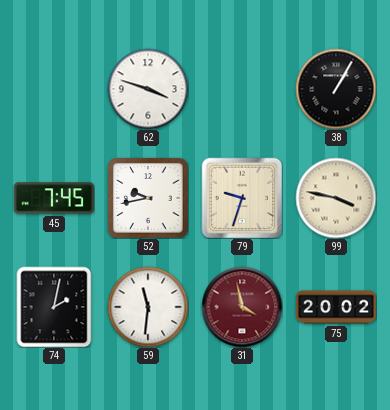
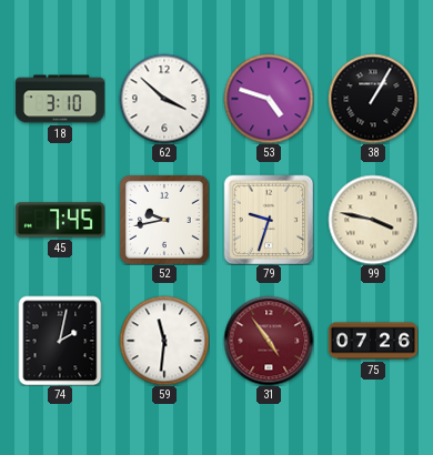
18: none -> 3:10
62: 3:48 -> 3:52
53: none -> 4:48
31: 3:58 -> 4:54
75: 20:02 -> 07:26
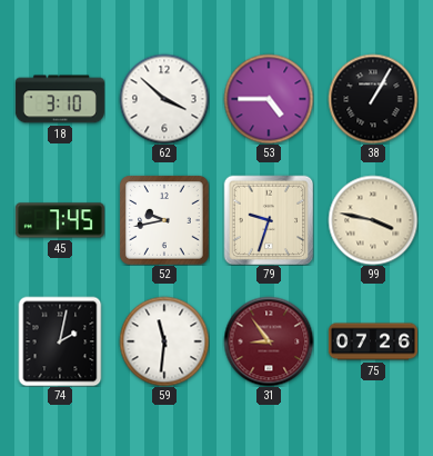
53: 4:48 -> 4:45
31: 4:54 -> 8:54
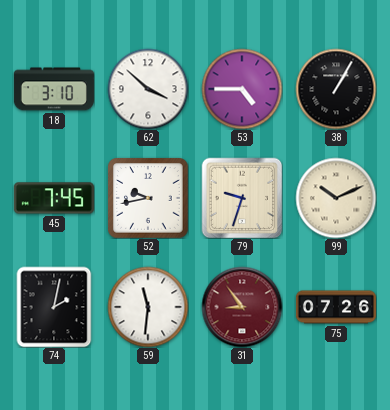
99: 3:47 -> 10:11
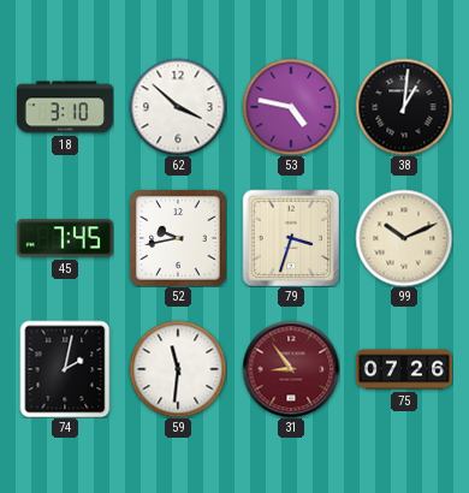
53: 4:45 -> 4:47
38: 1:05 -> 1:01
79: 9:33 -> 3:33
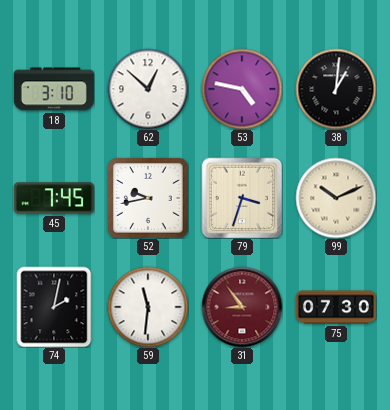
62: 3:52 -> 12:52
75: 07:26 -> 07:30
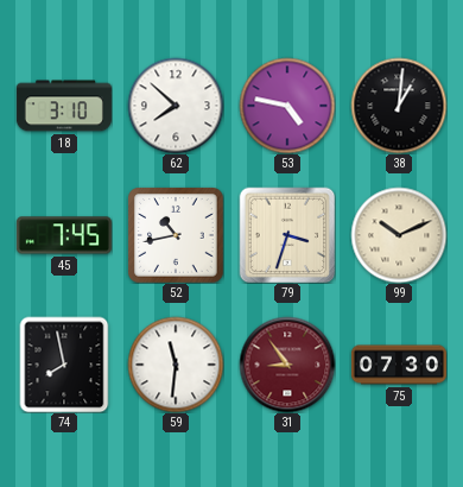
62: 12:52 -> 7:52
52: 9:43 -> 10:43
74: 2:02 -> 7:58
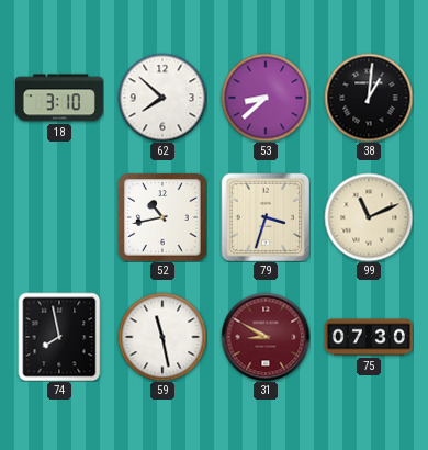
53: 4:47 -> 8:38
45: 7:45 -> none
99: 10:11 -> 11:11
59: 11:31 -> 11:28
31: 8:54 -> 8:50
